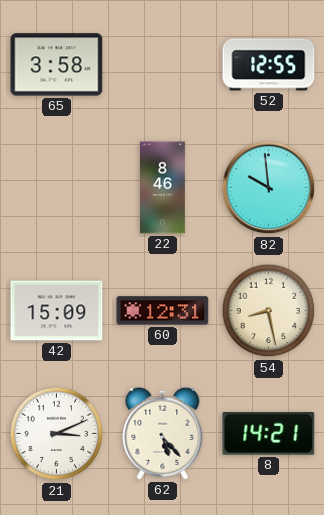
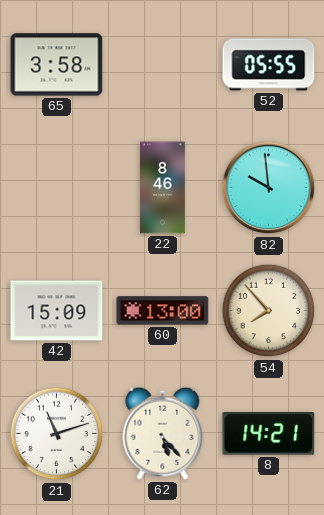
52: 12:55 -> 05:55
60: 12:31 -> 13:00
54: 8:28 -> 7:53
21: 3:11 -> 11:12
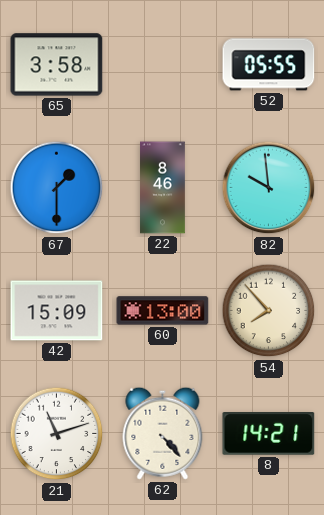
67: none -> 1:30
62: 5:23 -> 4:23
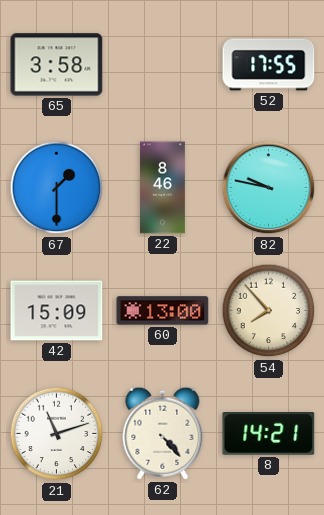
52: 05:55 -> 17:55
82: 9:59 -> 9:47
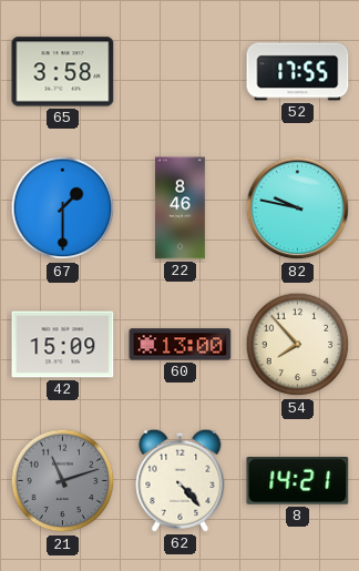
21 dial: white -> grey
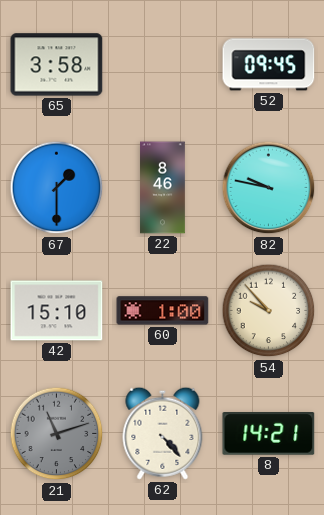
52: 17:55 -> 09:45
42: 15:09 -> 15:10
60: 13:00 -> 1:00
54: 7:53 -> 9:53
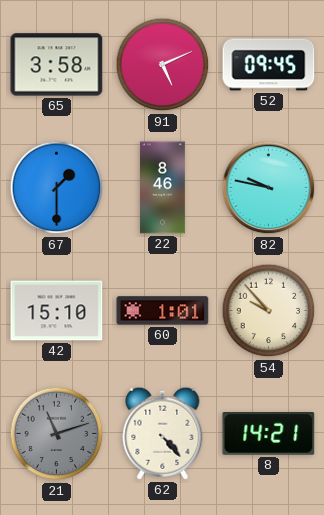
91: none -> 5:11
60: 1:00 -> 1:01
